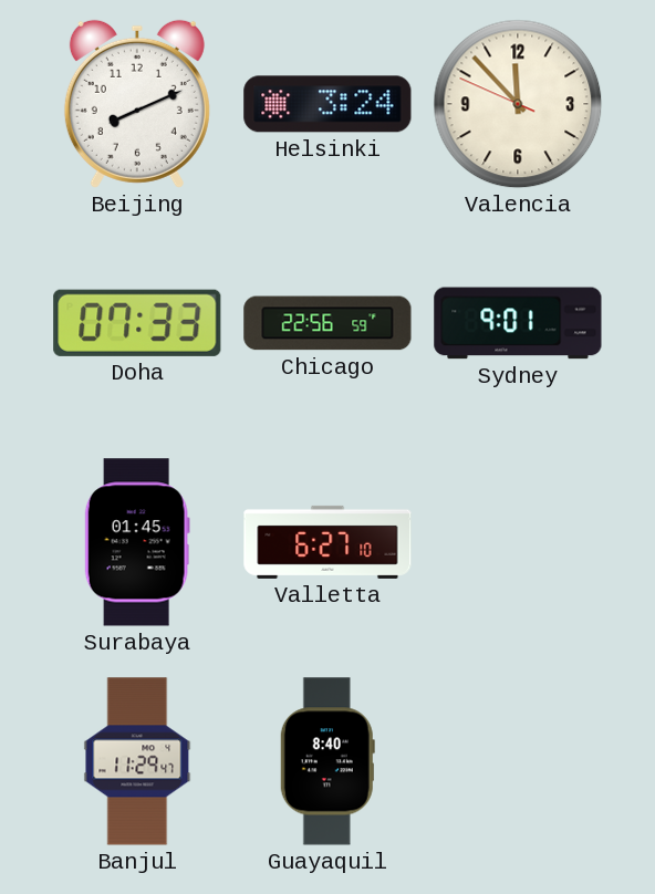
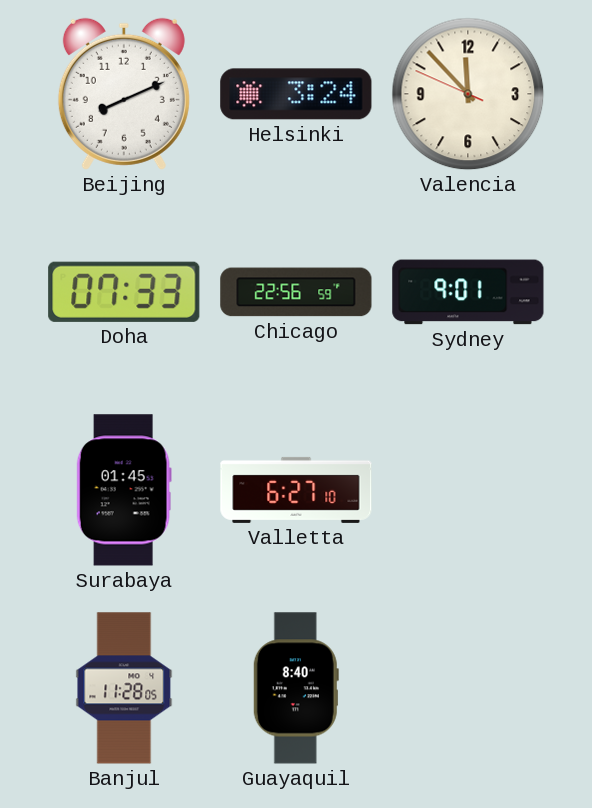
Banjul: 11:29 -> 11:28
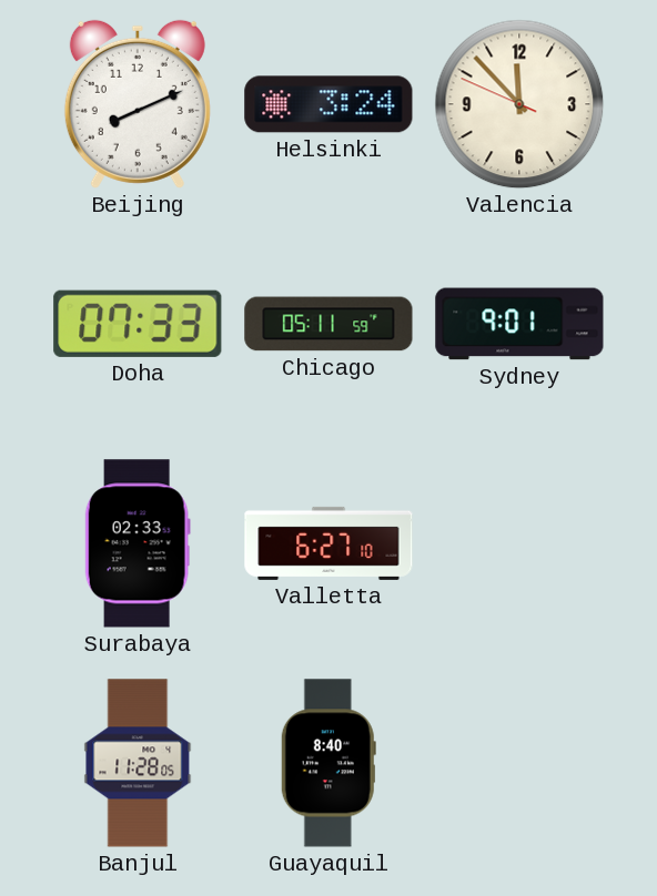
Chicago: 22:56 -> 05:11
Surabaya: 01:45 -> 02:33
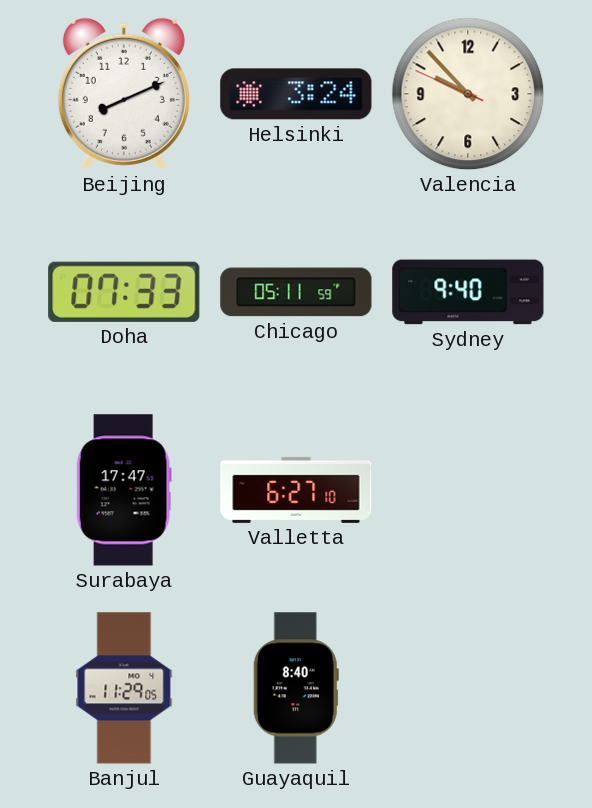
Valencia: 11:52 -> 9:52
Sydney: 9:01 -> 9:40
Surabaya: 02:33 -> 17:47
Banjul: 11:28 -> 11:29
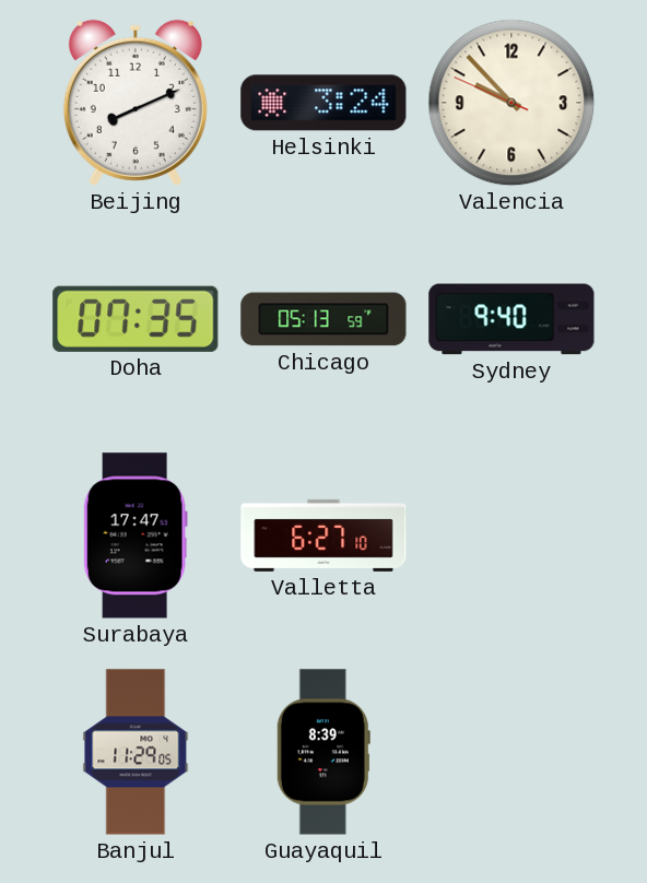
Doha: 07:33 -> 07:35
Chicago: 05:11 -> 05:13
Guayaquil: 8:40 -> 8:39
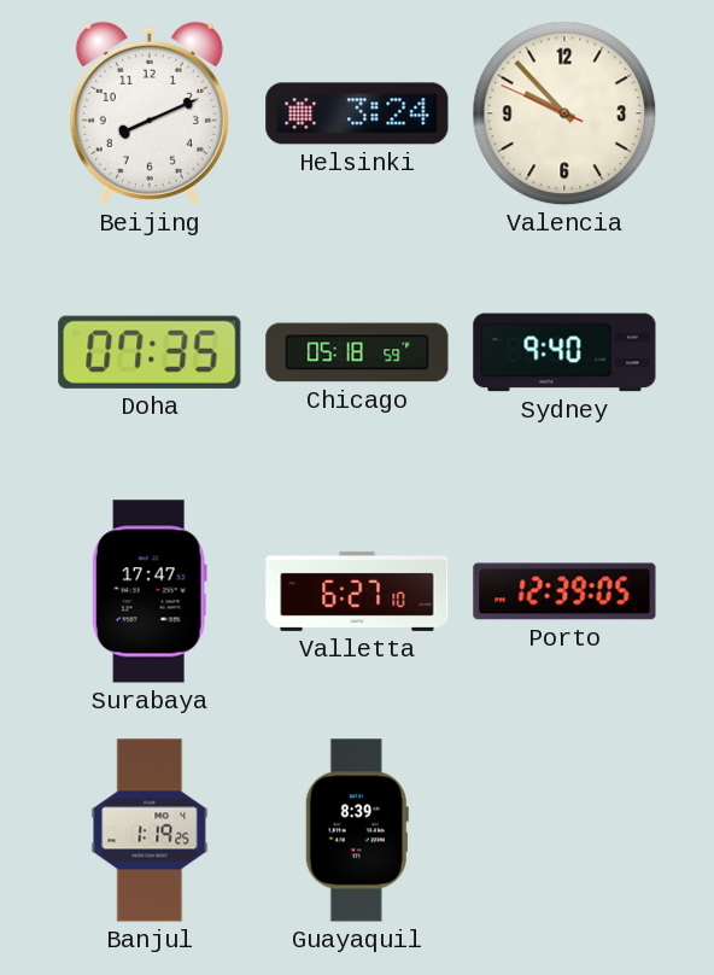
Chicago: 05:13 -> 05:18
Porto: none -> 12:39
Banjul: 11:29 -> 1:19
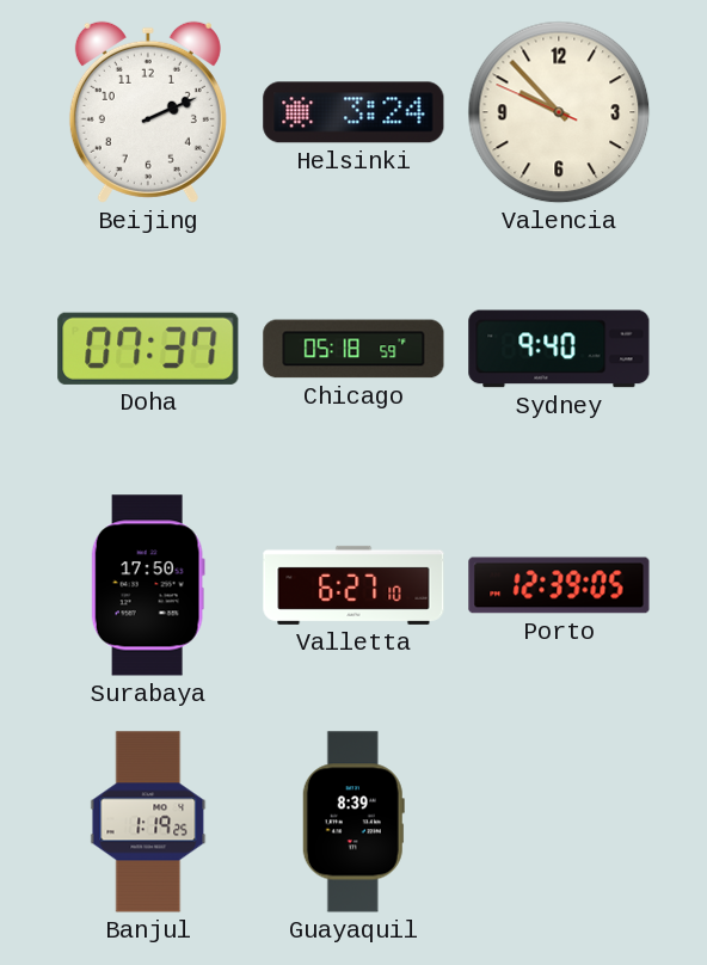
Beijing: 8:11 -> 2:11
Doha: 07:35 -> 07:37
Surabaya: 17:47 -> 17:50
